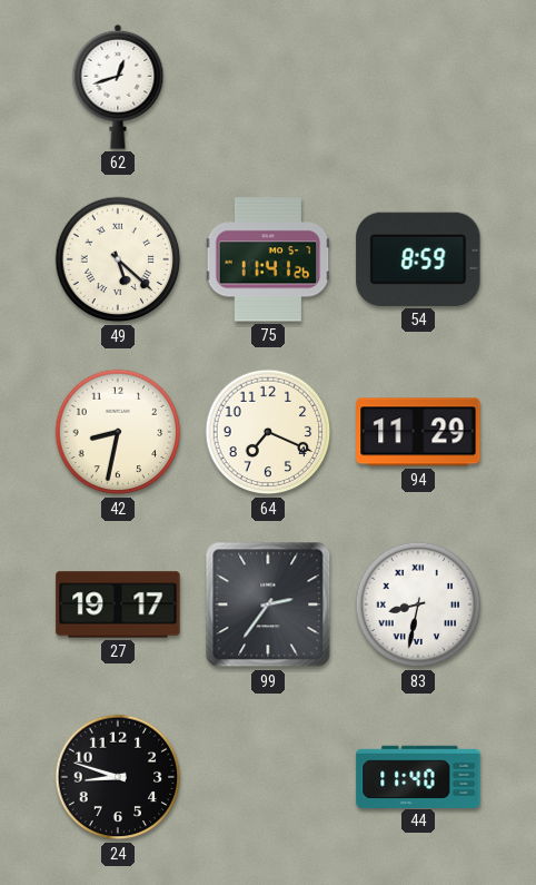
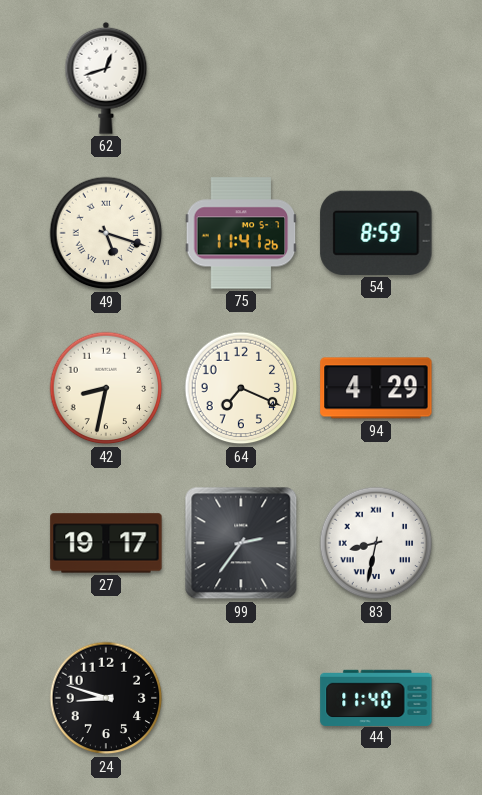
49: 5:22 -> 5:18
94: 11:29 -> 4:29
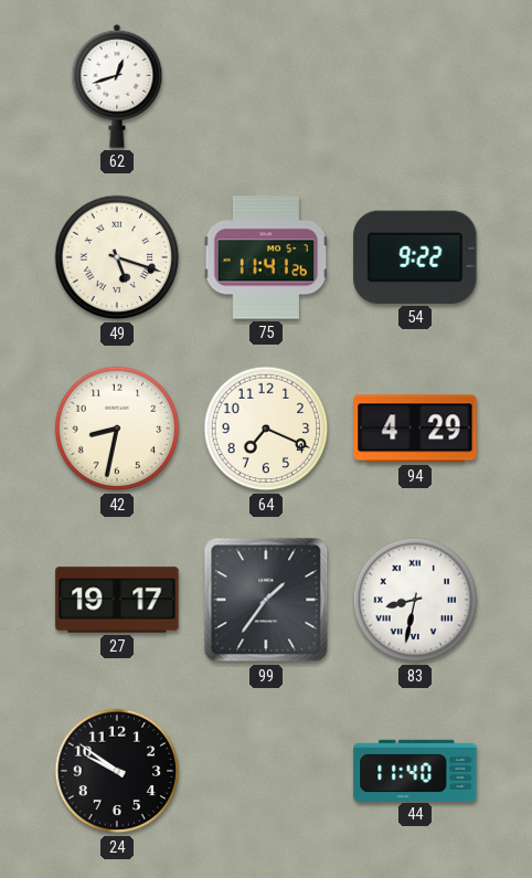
54: 8:59 -> 9:22
99: 2:36 -> 1:36
24: 8:48 -> 9:51
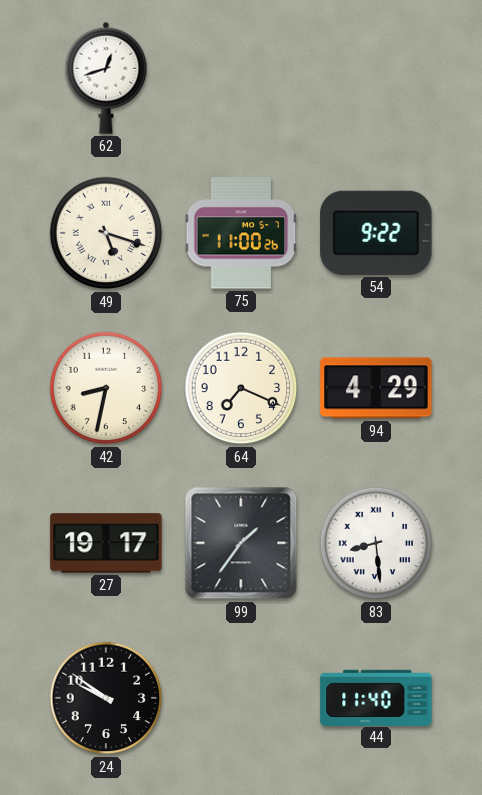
75: 11:41 -> 11:00
83: 8:32 -> 8:29
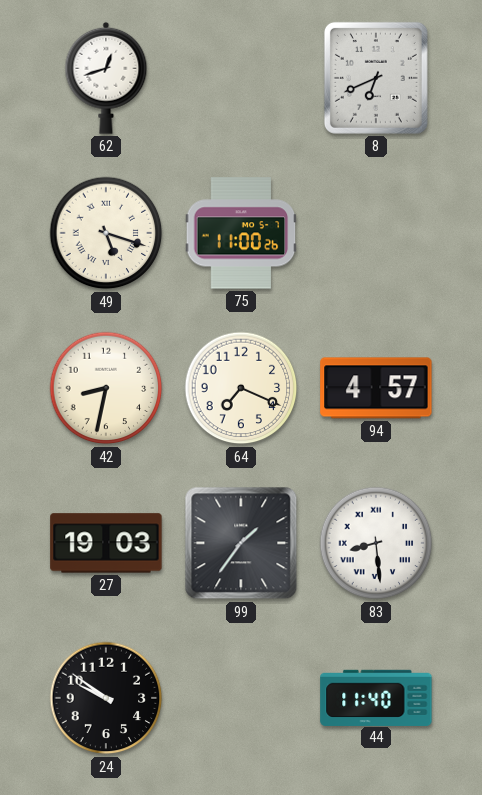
8: none -> 6:41
54: 9:22 -> none
94: 4:29 -> 4:57
27: 19:17 -> 19:03
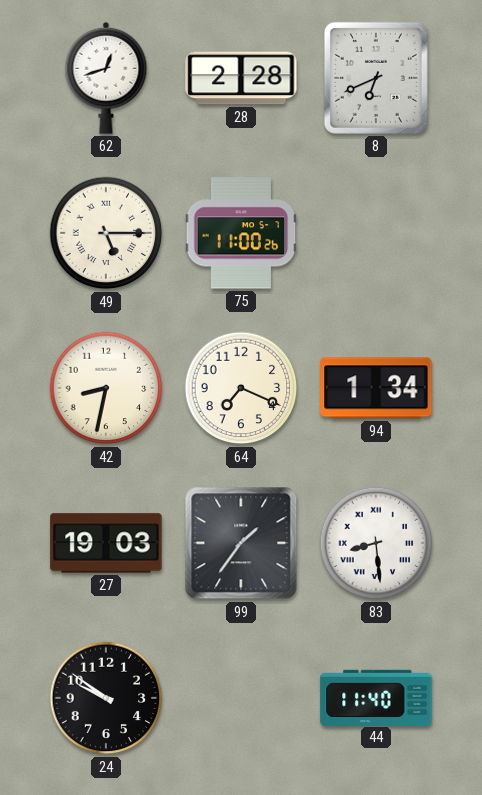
28: none -> 2:28
49: 5:18 -> 5:15
94: 4:57 -> 1:34
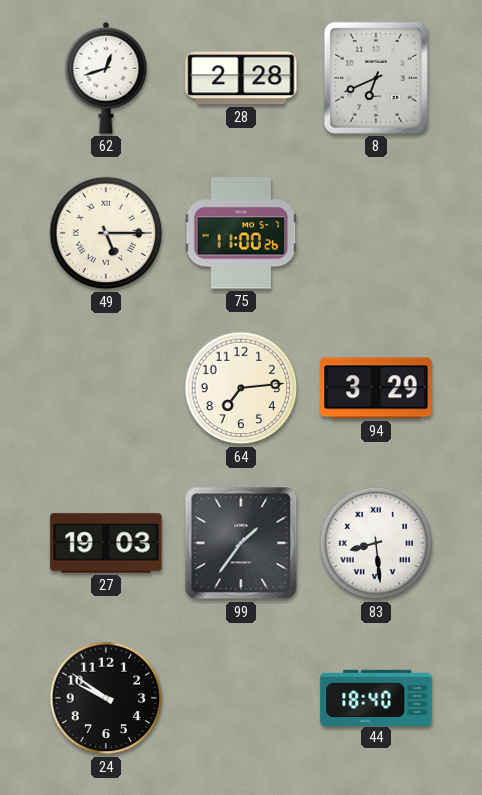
42: 8:32 -> none
64: 7:19 -> 7:14
94: 1:34 -> 3:29
44: 11:40 -> 18:40
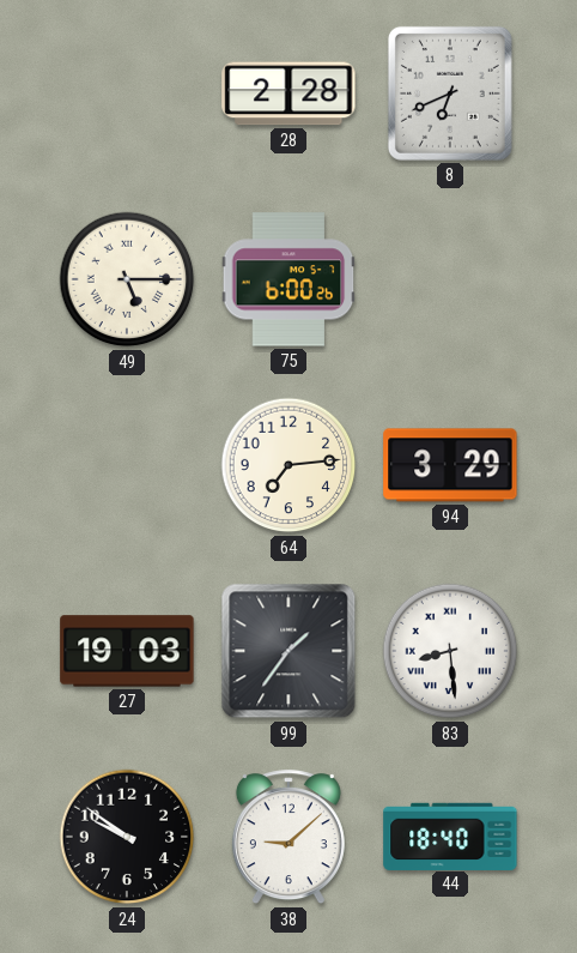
62: 12:42 -> none
75: 11:00 -> 6:00
38: none -> 9:08
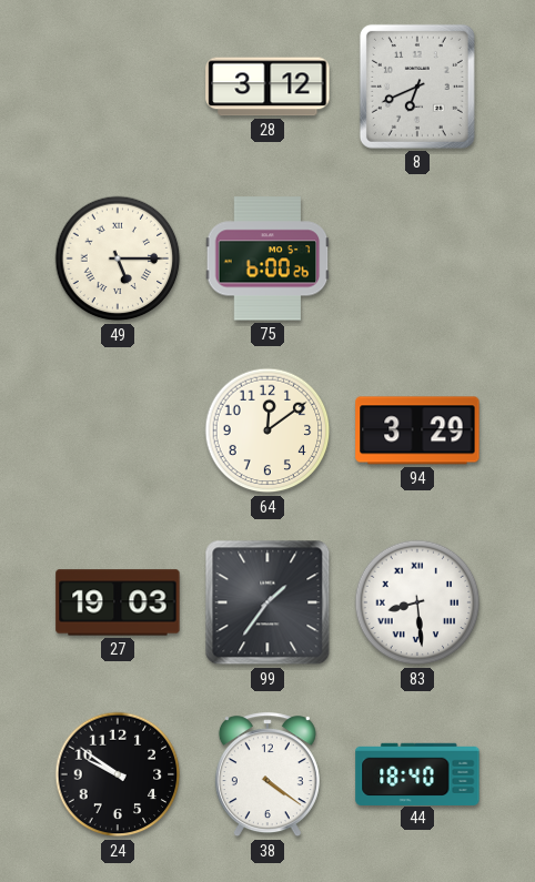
28: 2:28 -> 3:12
64: 7:14 -> 12:09
38: 9:08 -> 4:21
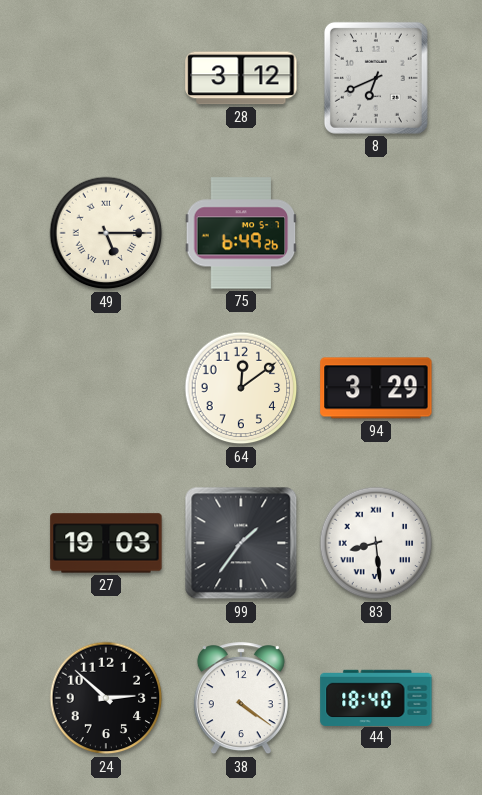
75: 6:00 -> 6:49
24: 9:51 -> 2:52
